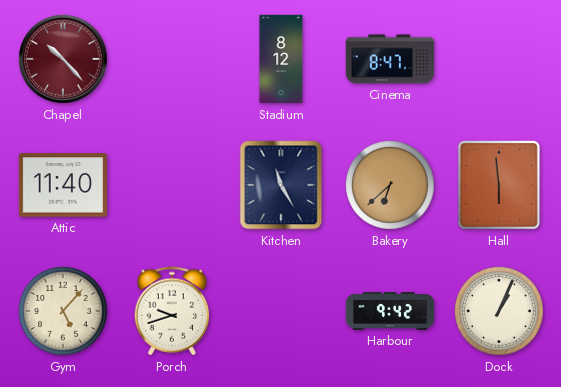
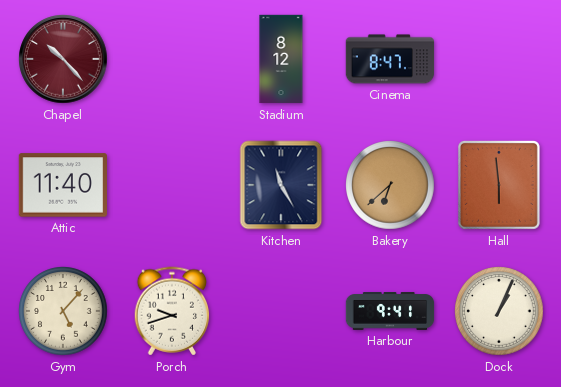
Harbour: 9:42 -> 9:41
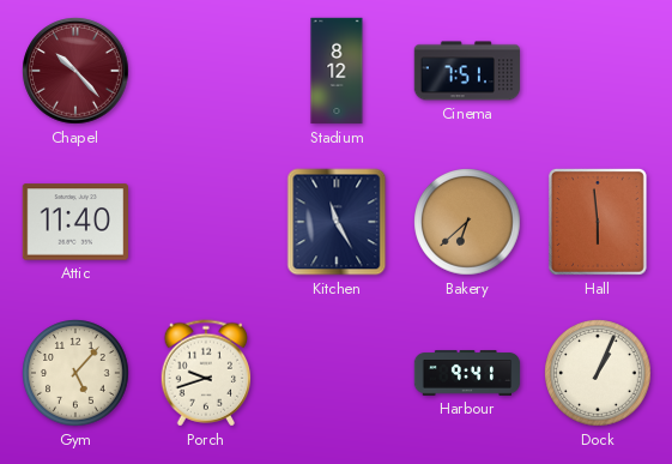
Cinema: 8:47 -> 7:51
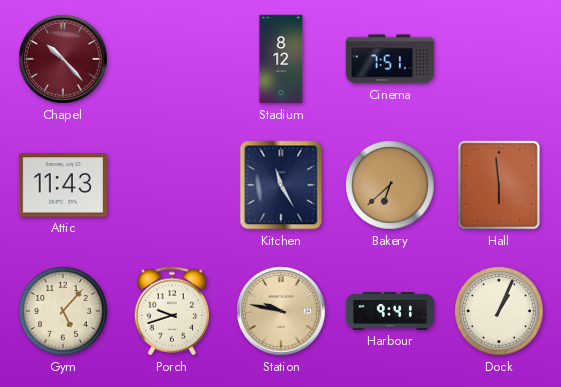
Attic: 11:40 -> 11:43
Station: none -> 9:47
